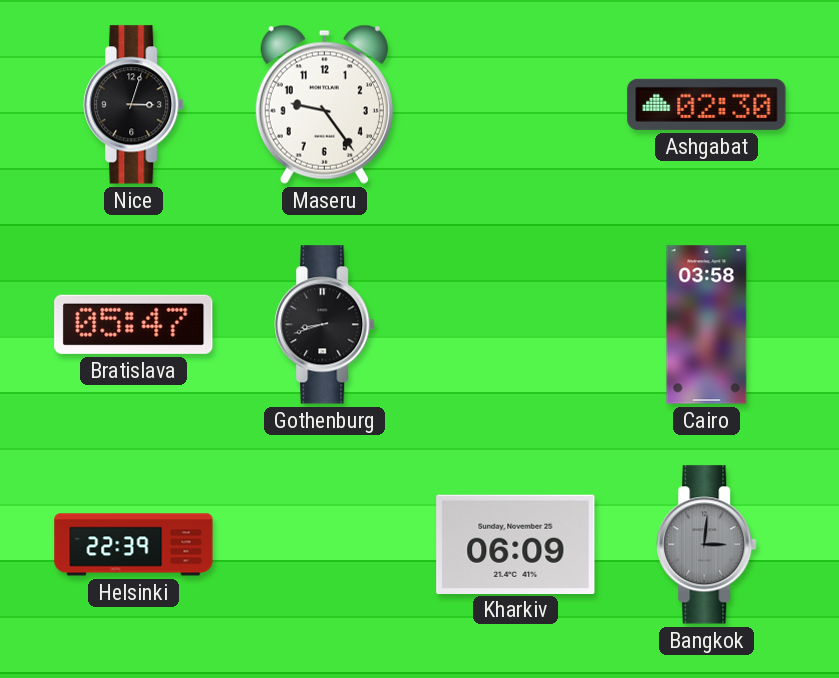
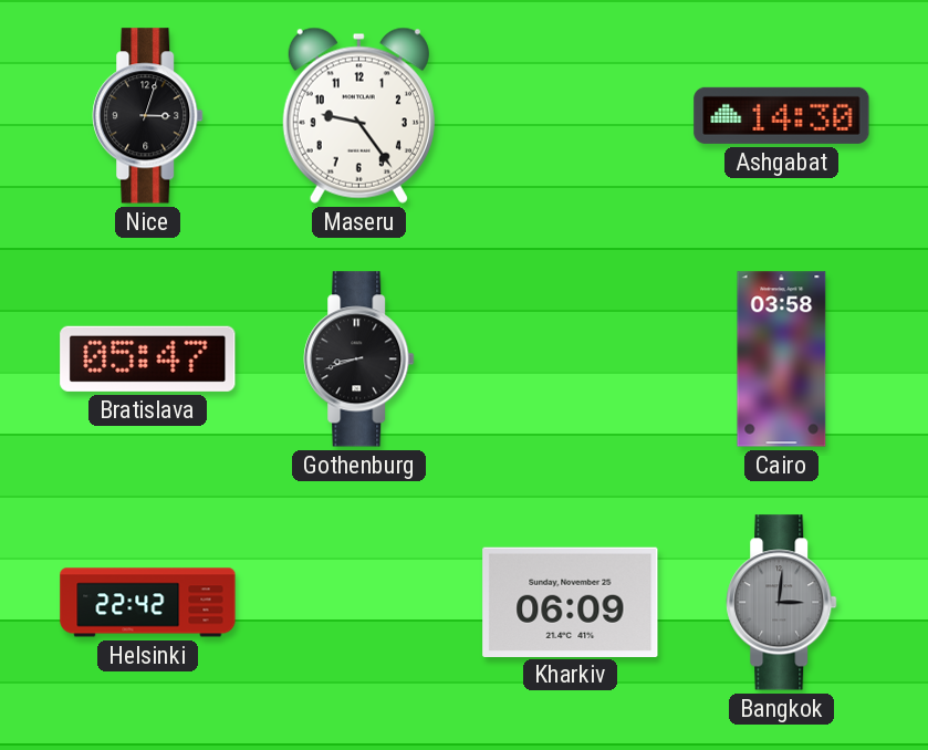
Ashgabat: 02:30 -> 14:30
Helsinki: 22:39 -> 22:42
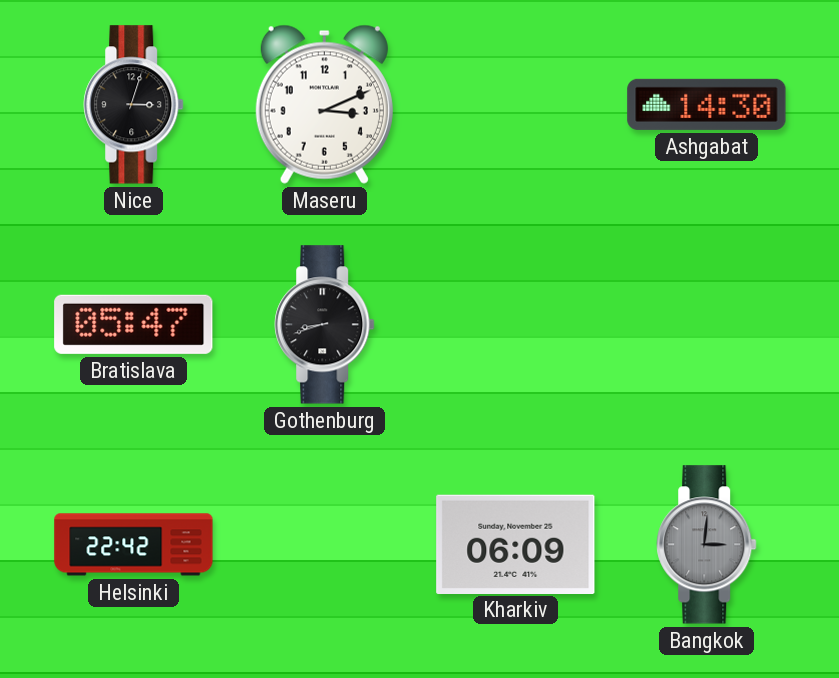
Maseru: 9:24 -> 3:11
Cairo: 03:58 -> none
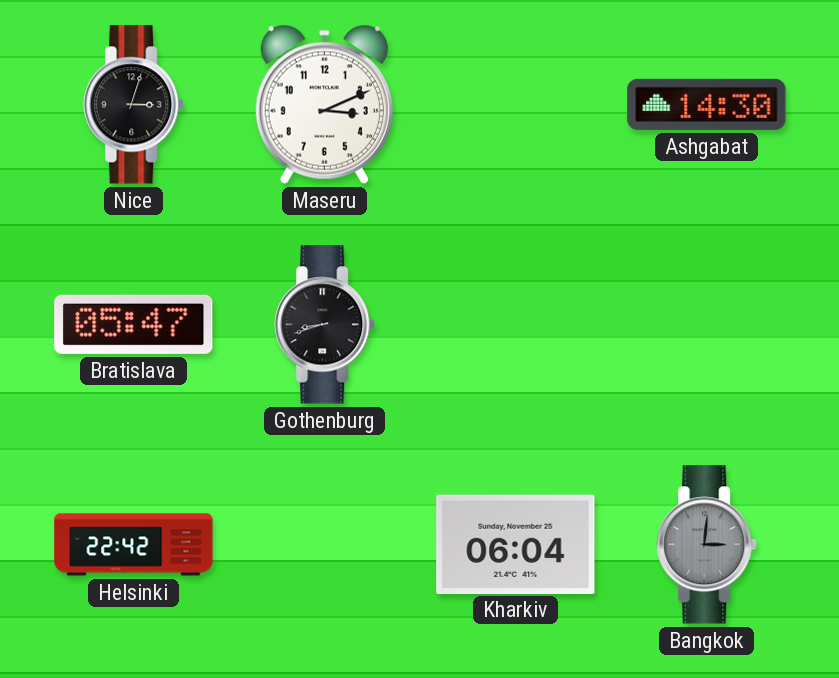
Kharkiv: 06:09 -> 06:04
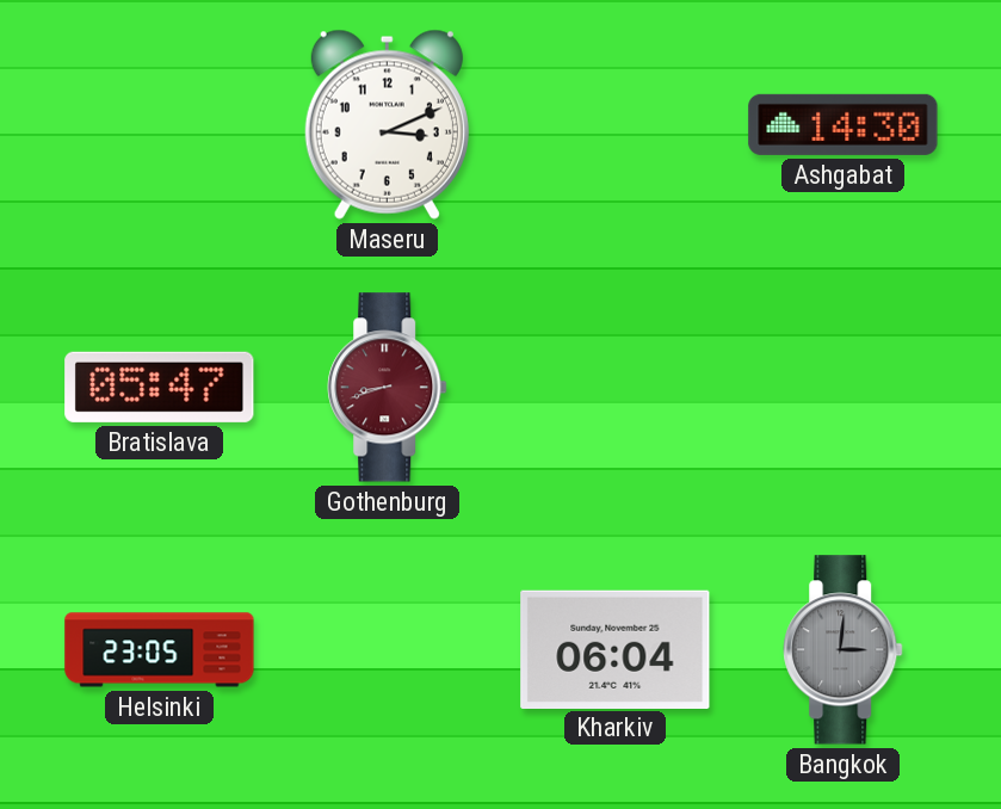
Nice: 3:03 -> none
Gothenburg dial: black -> burgundy
Helsinki: 22:42 -> 23:05
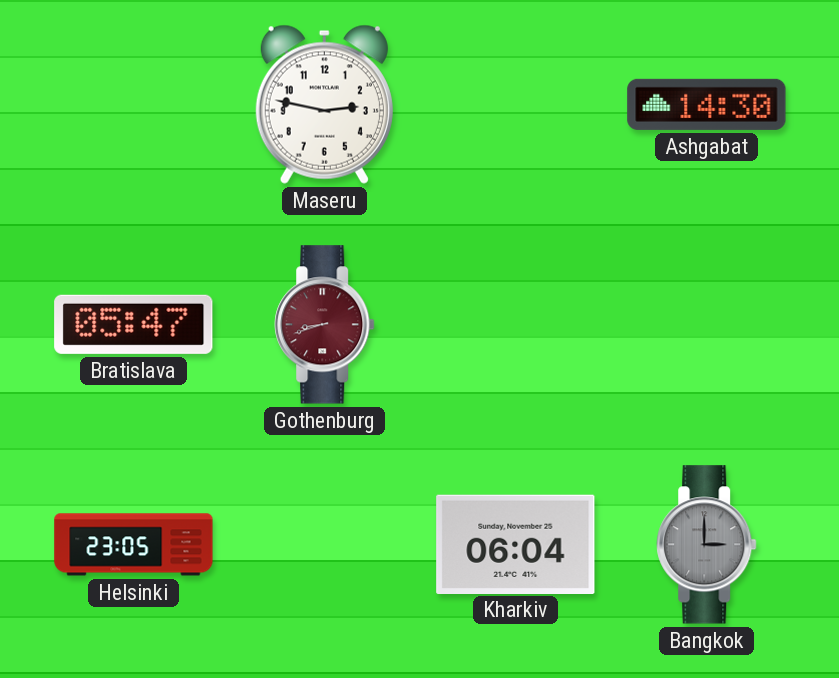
Maseru: 3:11 -> 2:47
Bangkok: 3:01 -> 3:00
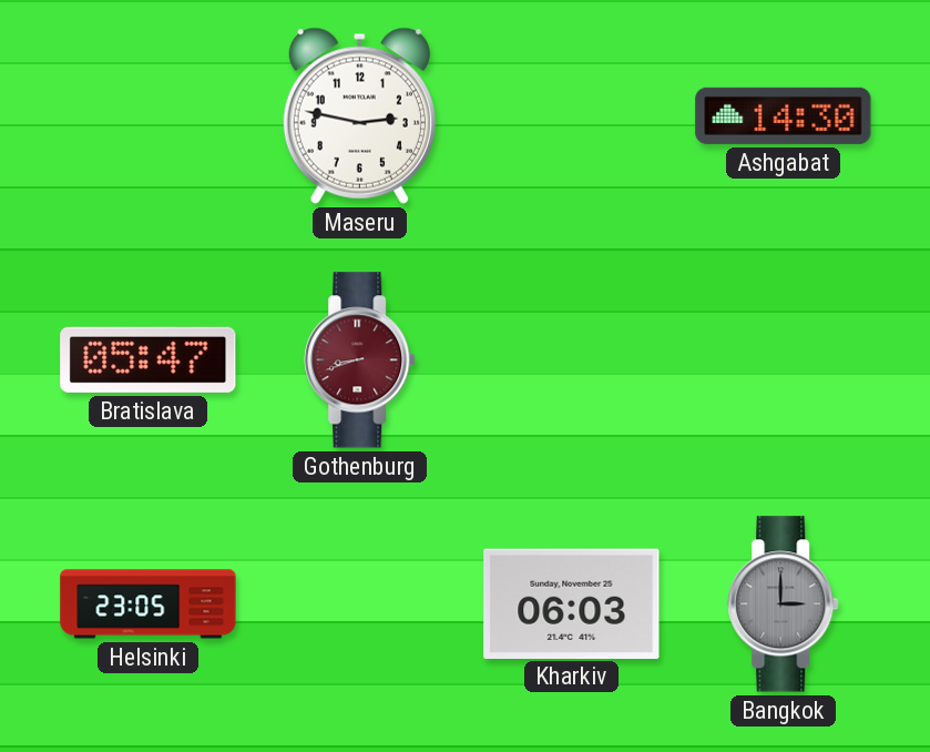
Kharkiv: 06:04 -> 06:03
